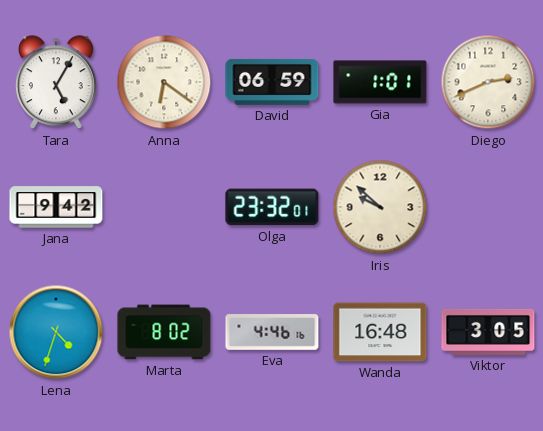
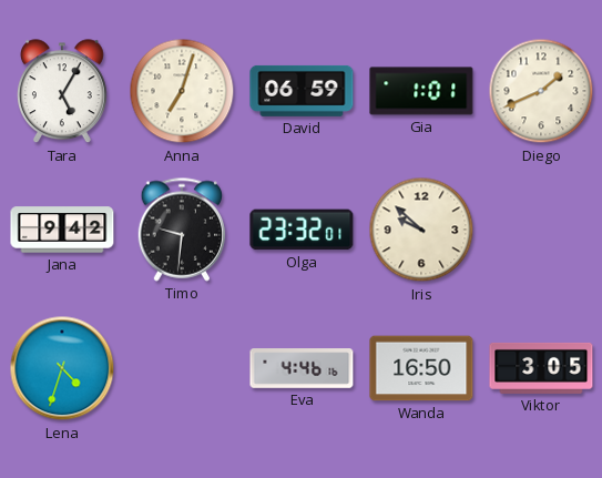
Anna: 6:21 -> 7:03
Diego: 2:41 -> 1:41
Timo: none -> 9:31
Marta: 8:02 -> none
Wanda: 16:48 -> 16:50
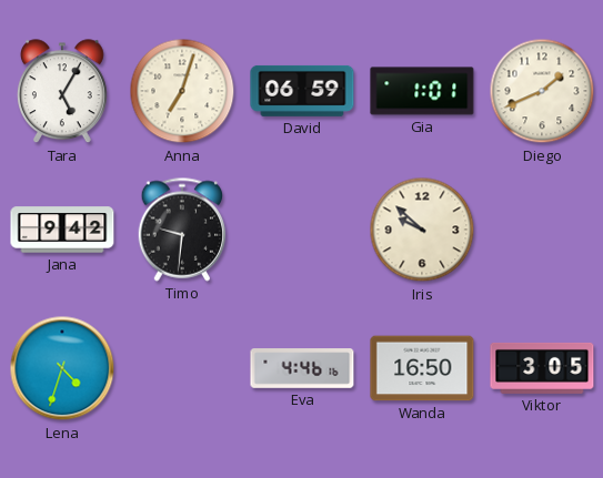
Olga: 23:32 -> none
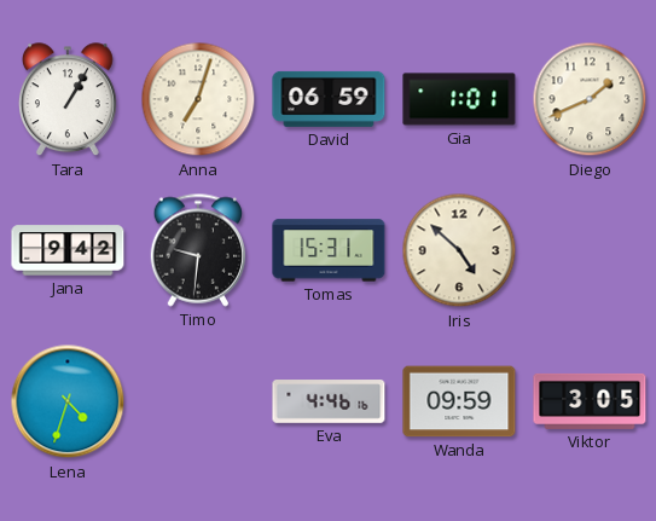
Tara: 5:05 -> 1:05
Tomas: none -> 15:31
Iris: 9:52 -> 4:52
Wanda: 16:50 -> 09:59
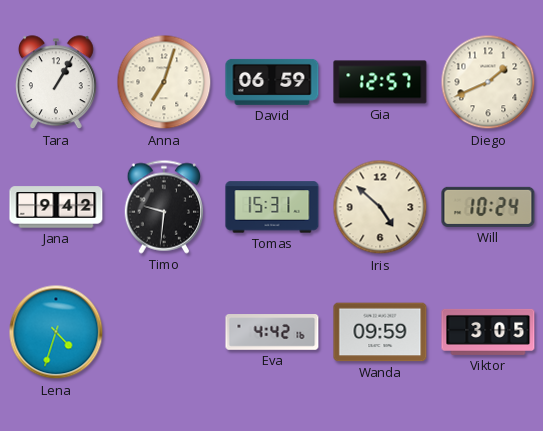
Gia: 1:01 -> 12:57
Will: none -> 10:24
Eva: 4:46 -> 4:42
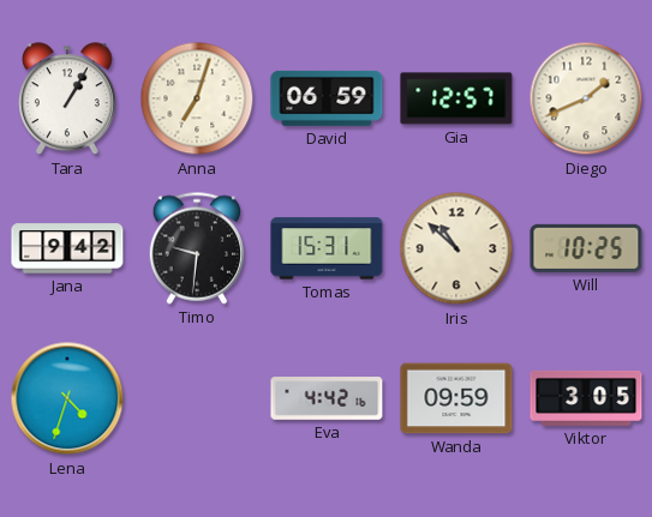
Iris: 4:52 -> 10:52
Will: 10:24 -> 10:25
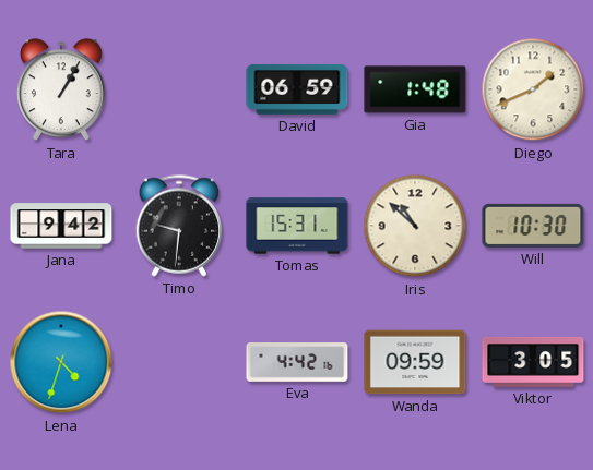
Anna: 7:03 -> none
Gia: 12:57 -> 1:48
Will: 10:25 -> 10:30
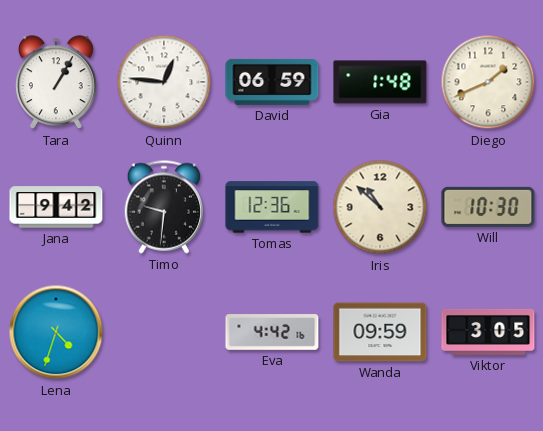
Quinn: none -> 12:46
Tomas: 15:31 -> 12:36
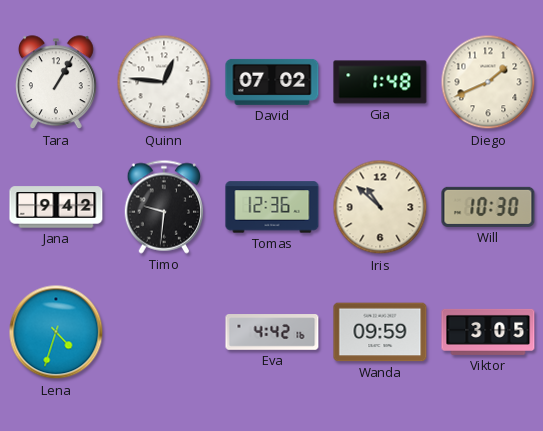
David: 06:59 -> 07:02
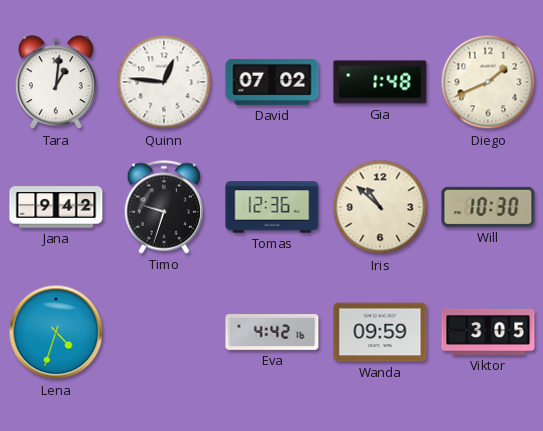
Tara: 1:05 -> 1:01
Timo: 9:31 -> 9:33
